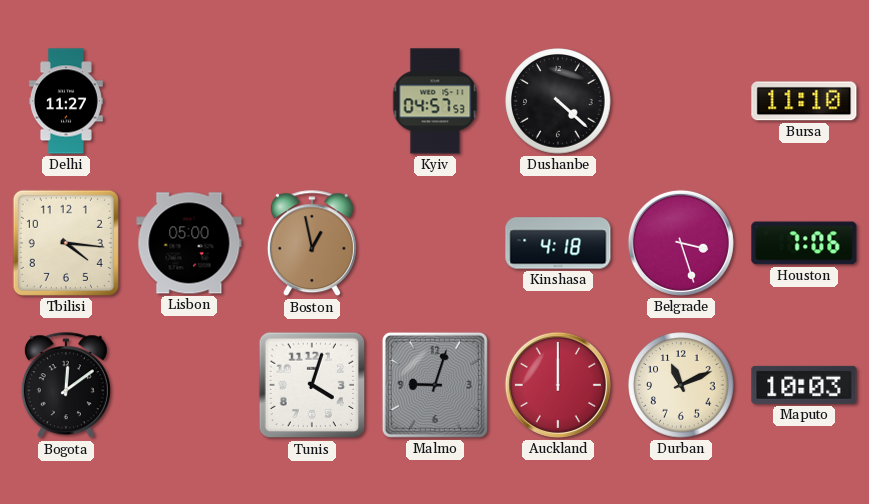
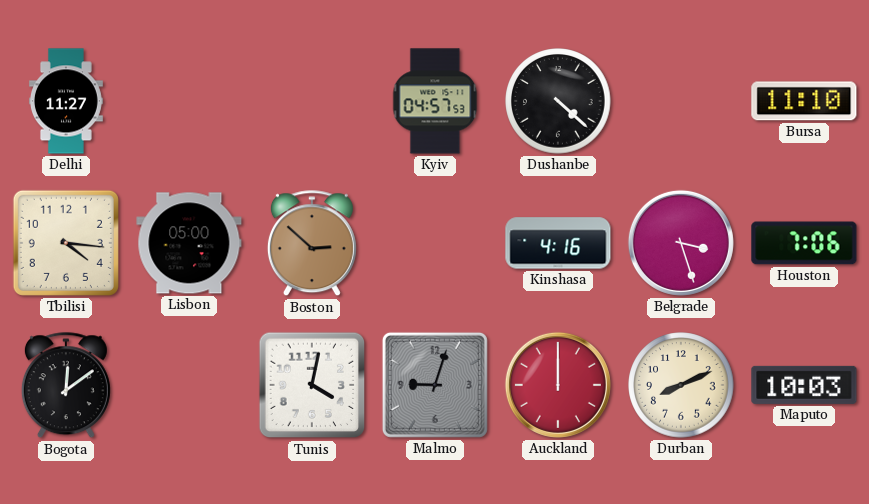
Boston: 12:58 -> 2:52
Kinshasa: 4:18 -> 4:16
Tunis: 4:03 -> 4:02
Durban: 11:11 -> 8:11
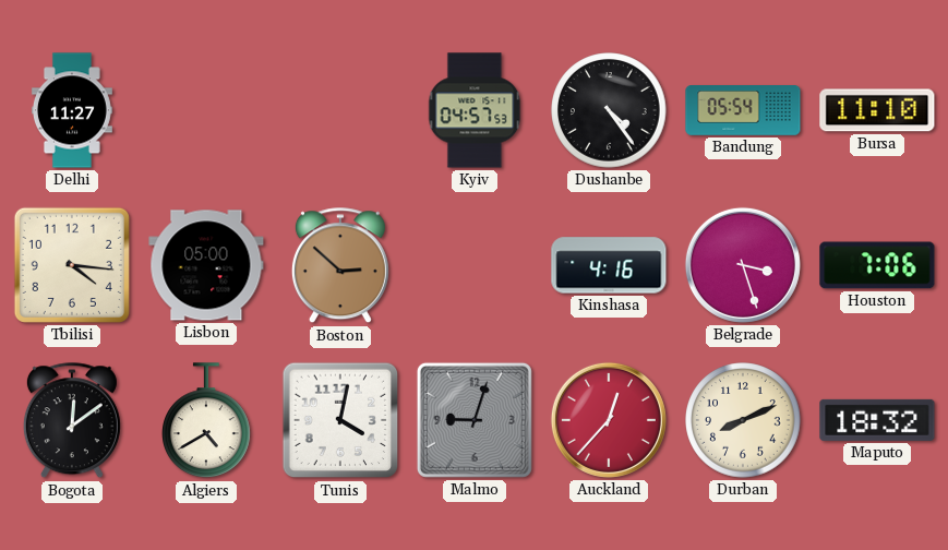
Dushanbe: 4:22 -> 4:24
Bandung: none -> 05:54
Algiers: none -> 4:40
Auckland: 12:00 -> 12:37
Maputo: 10:03 -> 18:32
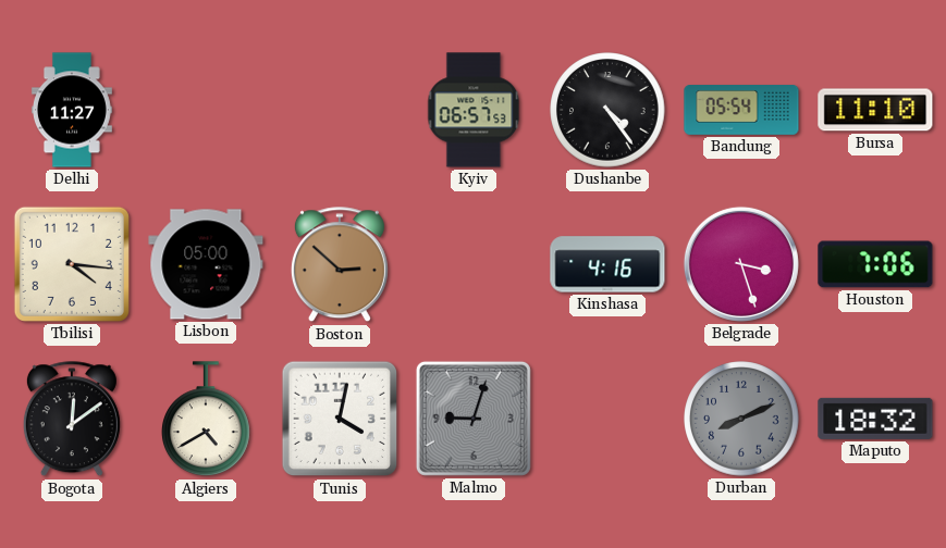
Kyiv: 04:57 -> 06:57
Auckland: 12:37 -> none
Durban dial: cream -> grey
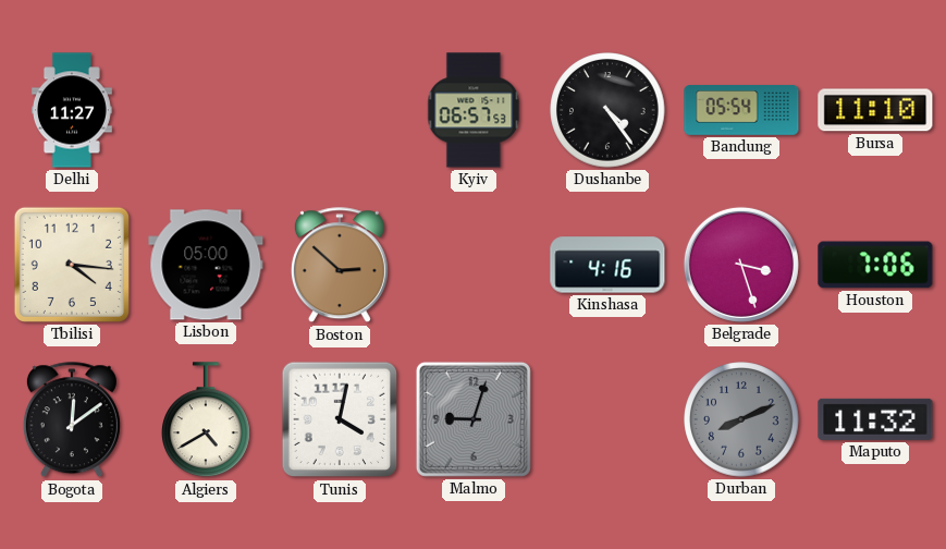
Maputo: 18:32 -> 11:32
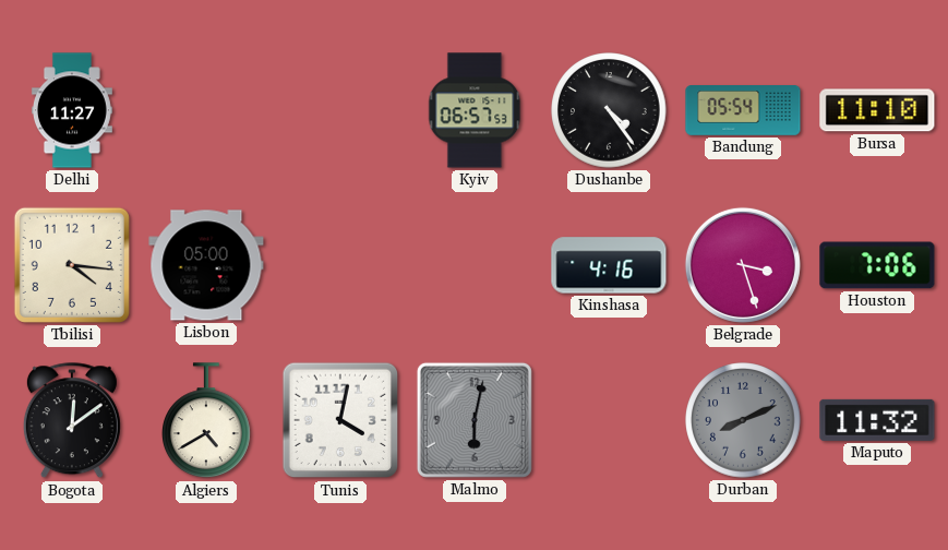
Boston: 2:52 -> none
Malmo: 9:03 -> 6:02
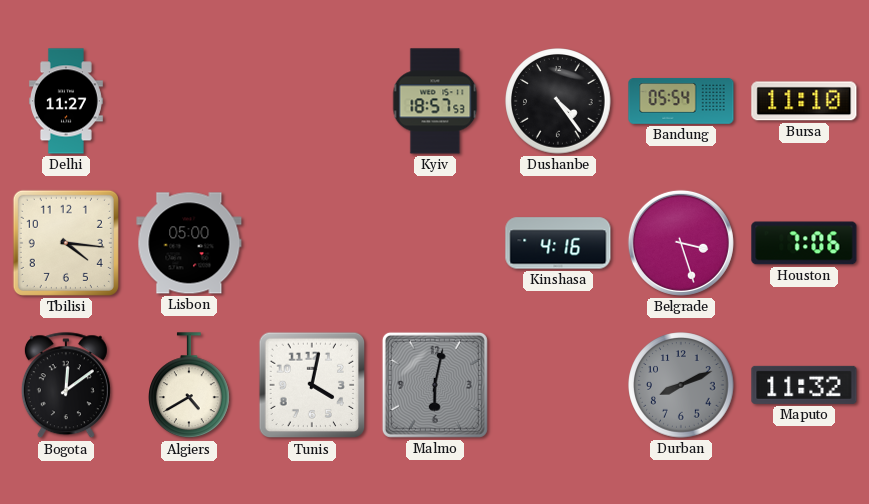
Kyiv: 06:57 -> 18:57
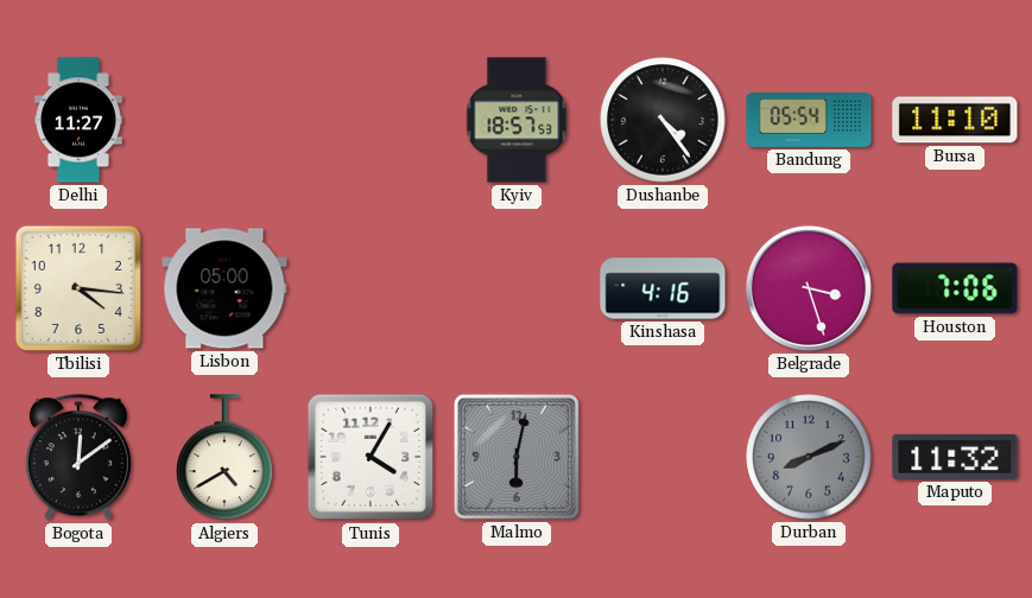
Tunis: 4:02 -> 4:05
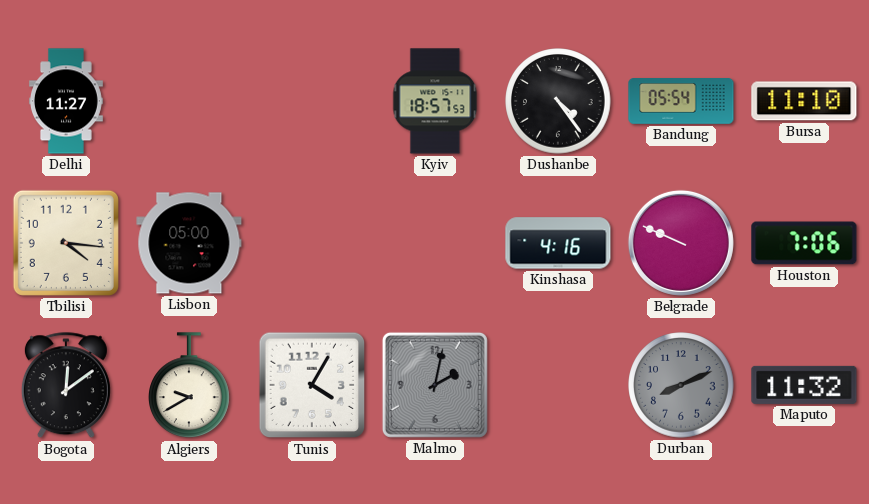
Belgrade: 3:27 -> 9:49
Algiers: 4:40 -> 9:40
Malmo: 6:02 -> 2:02
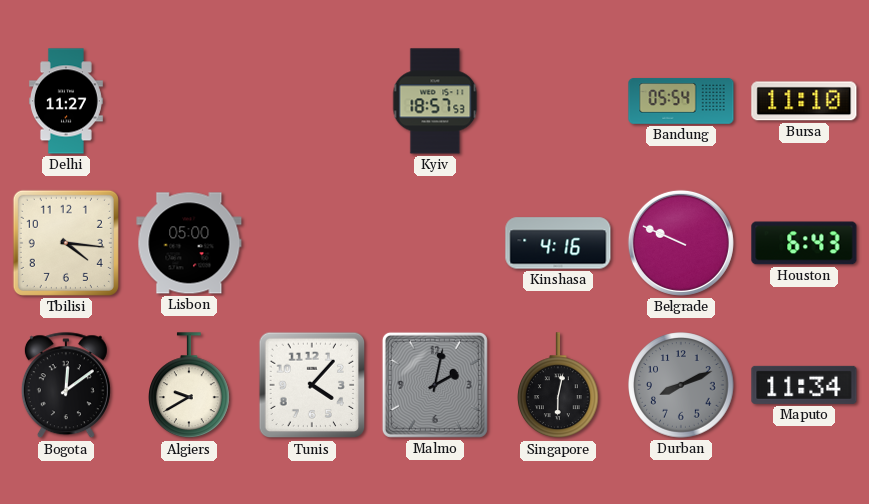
Dushanbe: 4:24 -> none
Houston: 7:06 -> 6:43
Tunis: 4:05 -> 4:07
Singapore: none -> 6:02
Maputo: 11:32 -> 11:34
